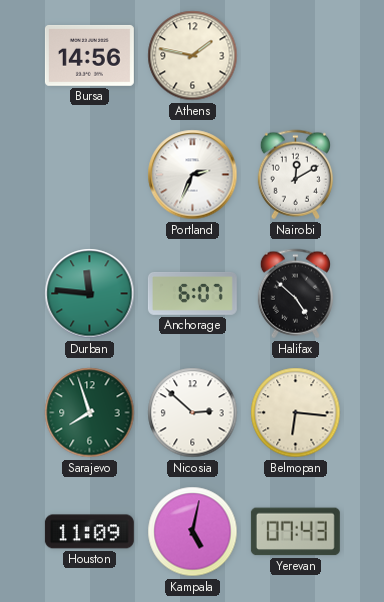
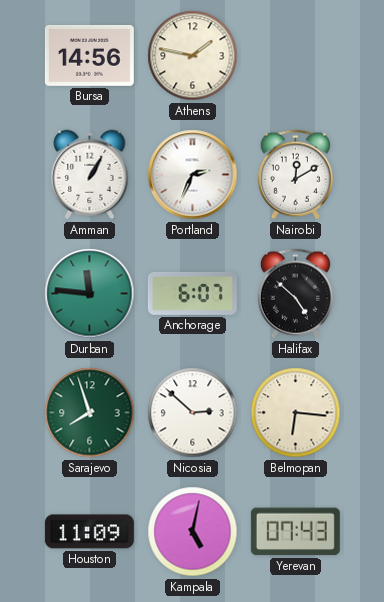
Amman: none -> 1:05
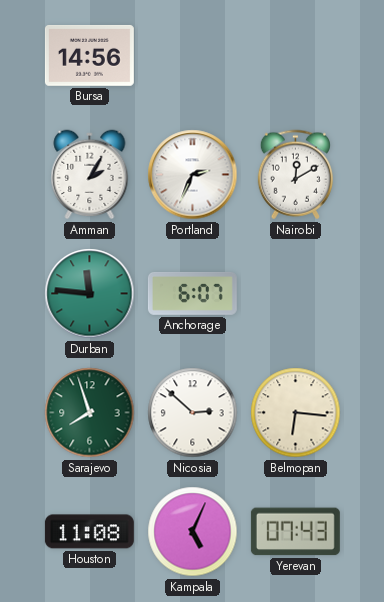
Athens: 1:47 -> none
Amman: 1:05 -> 2:05
Halifax: 4:52 -> none
Houston: 11:09 -> 11:08
Kampala: 5:02 -> 5:04
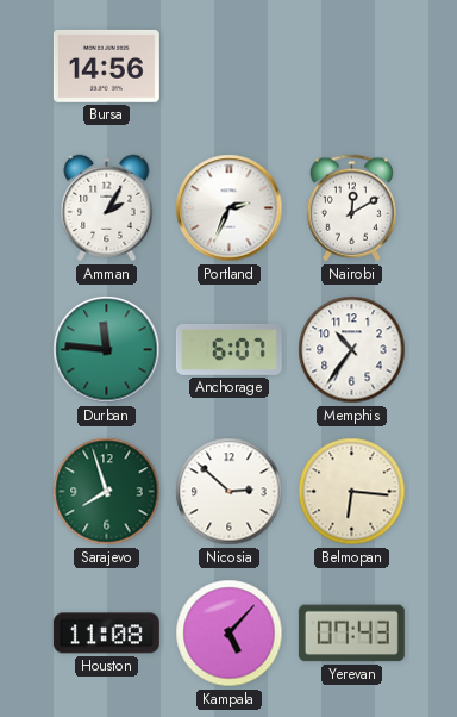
Memphis: none -> 10:36
Kampala: 5:04 -> 5:07
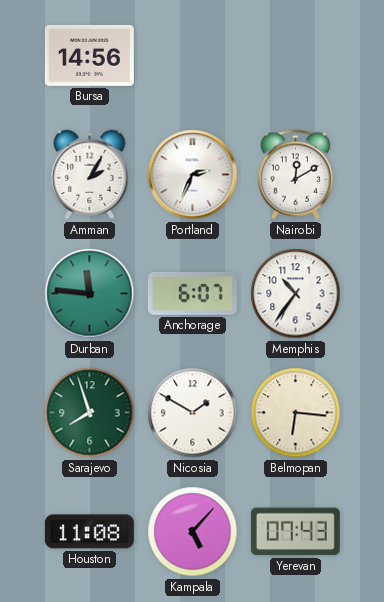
Nicosia: 2:52 -> 1:50
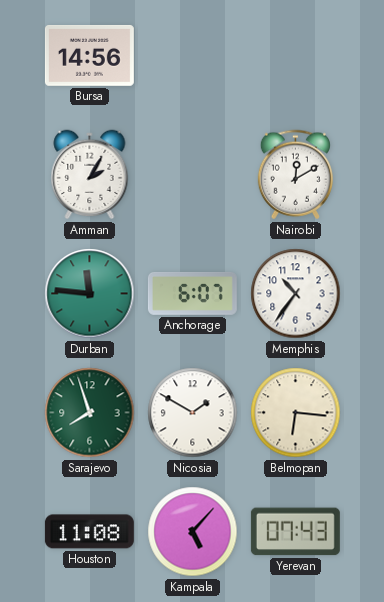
Portland: 2:34 -> none
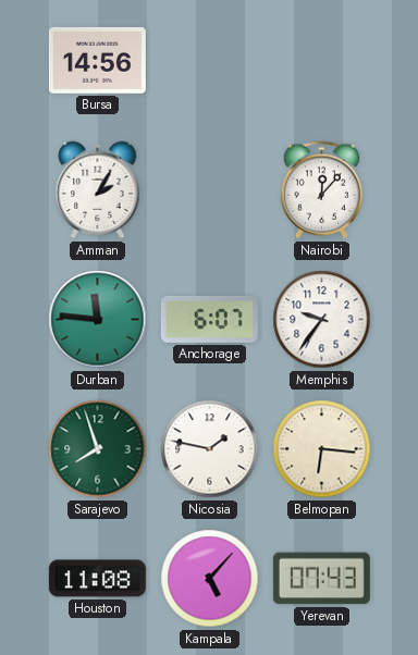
Nairobi: 12:10 -> 12:07
Memphis: 10:36 -> 9:36
Nicosia: 1:50 -> 1:47
